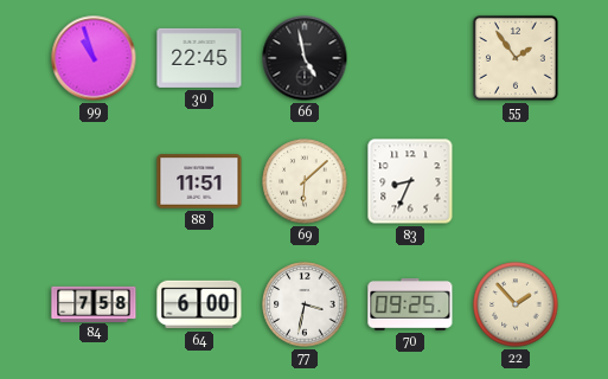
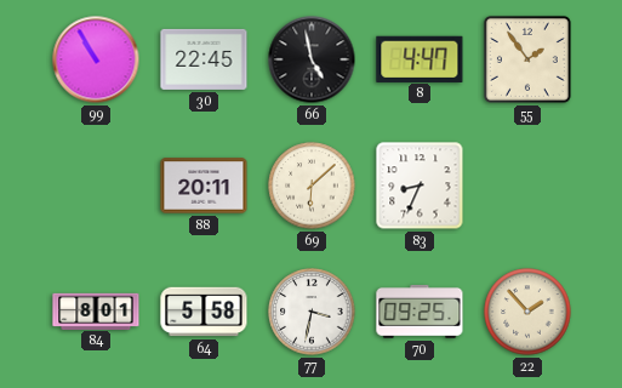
99: 10:57 -> 10:55
8: none -> 4:47
88: 11:51 -> 20:11
84: 7:58 -> 8:01
64: 6:00 -> 5:58
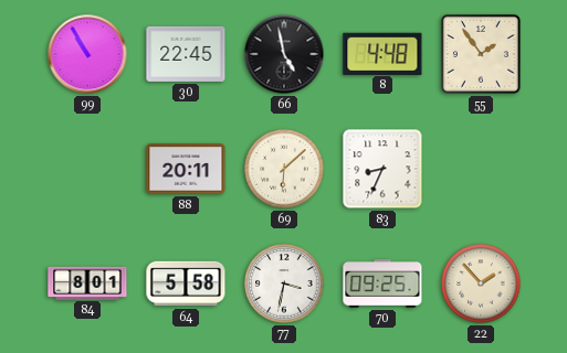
8: 4:47 -> 4:48
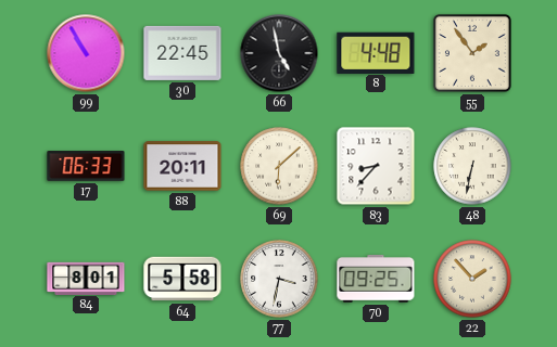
17: none -> 06:33
83: 8:34 -> 8:37
48: none -> 6:32
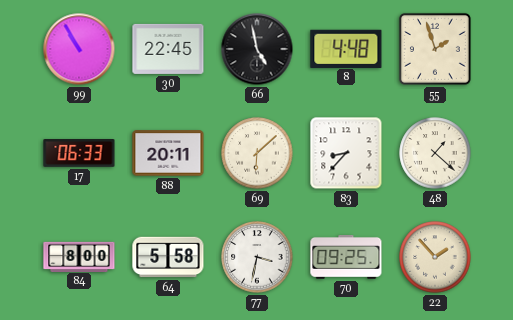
55: 1:54 -> 1:57
48: 6:32 -> 1:22
84: 8:01 -> 8:00
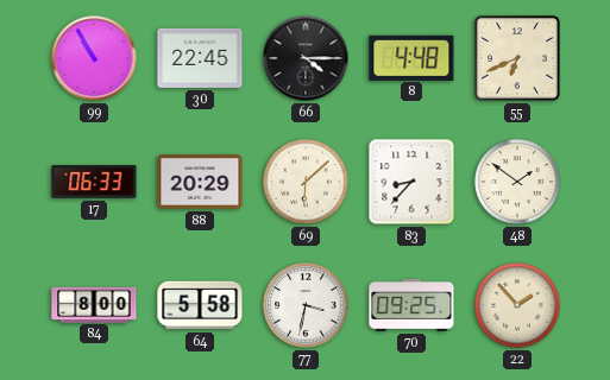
66: 4:58 -> 4:15
55: 1:57 -> 6:41
88: 20:11 -> 20:29
48: 1:22 -> 1:51
